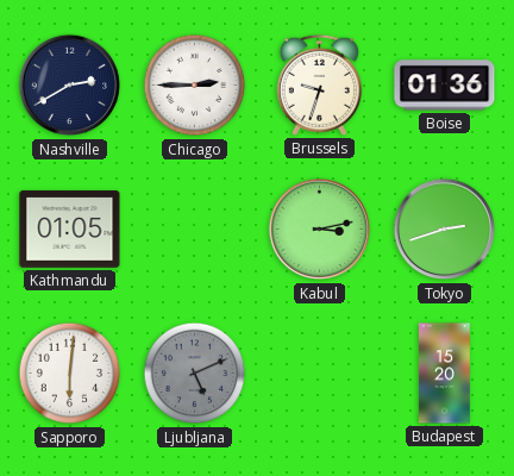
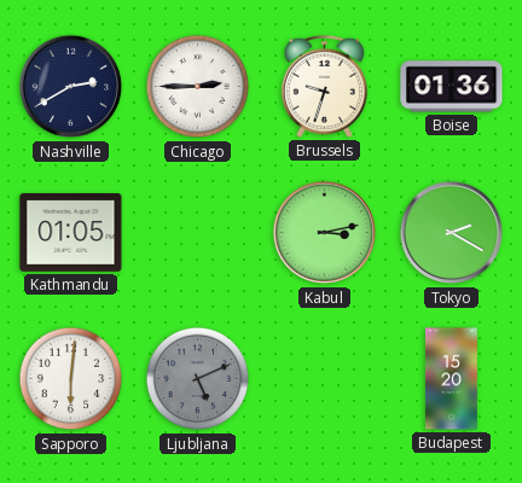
Tokyo: 2:42 -> 2:20
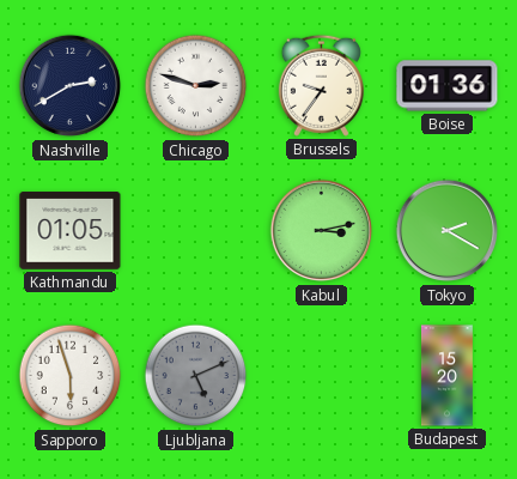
Chicago: 2:45 -> 2:48
Brussels: 9:33 -> 9:36
Sapporo: 6:01 -> 5:57
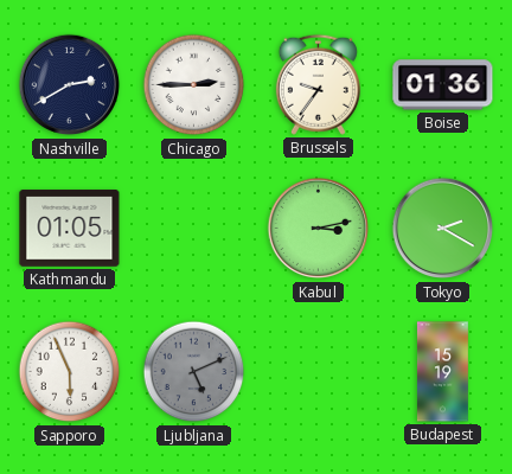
Chicago: 2:48 -> 2:45
Sapporo: 5:57 -> 5:56
Budapest: 15:20 -> 15:19
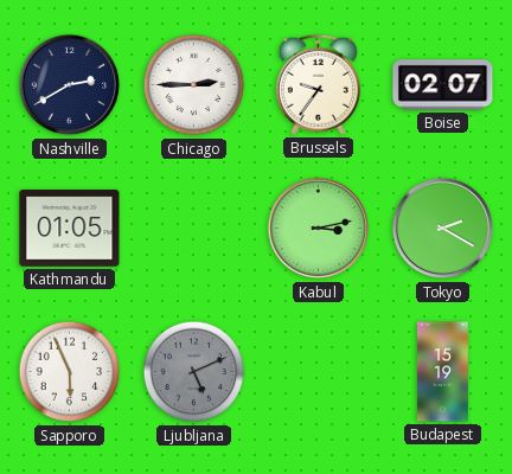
Boise: 01:36 -> 02:07
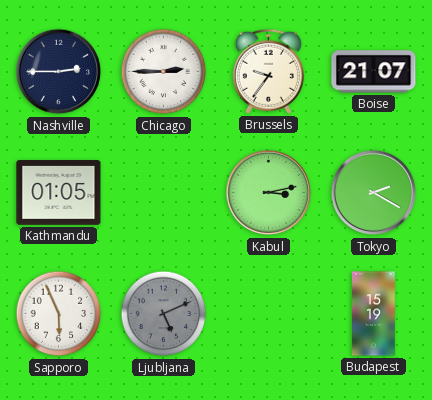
Nashville: 2:40 -> 2:45
Boise: 02:07 -> 21:07
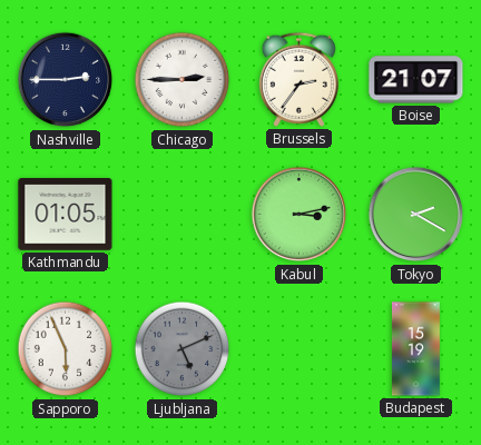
Brussels: 9:36 -> 2:36
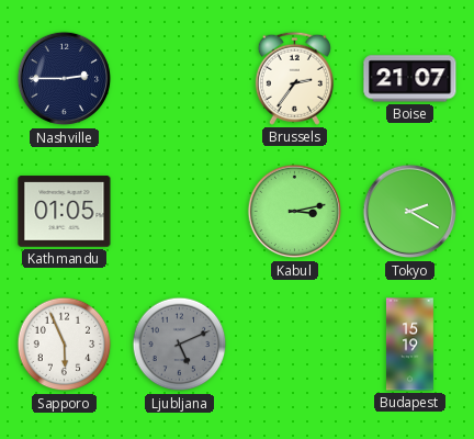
Chicago: 2:45 -> none
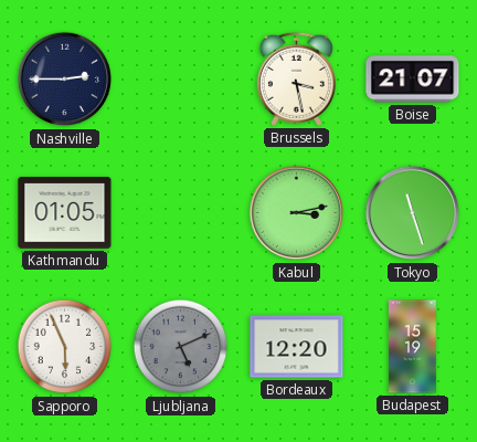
Brussels: 2:36 -> 3:28
Tokyo: 2:20 -> 11:27
Bordeaux: none -> 12:20
